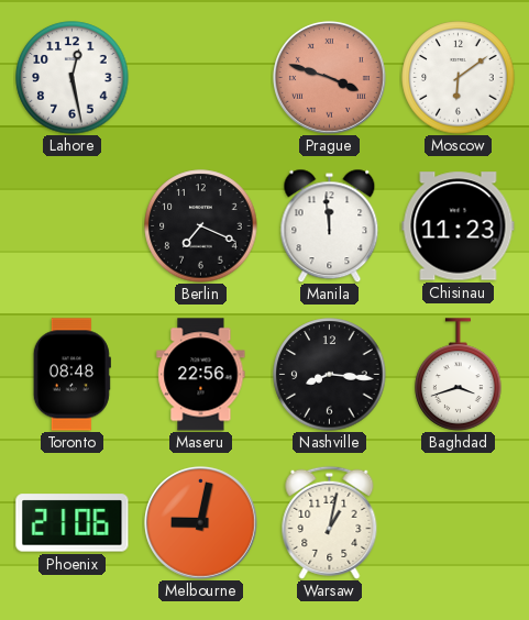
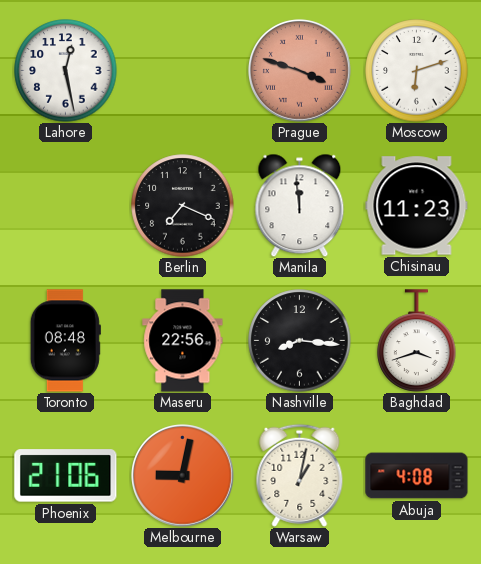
Moscow: 6:09 -> 6:12
Abuja: none -> 4:08
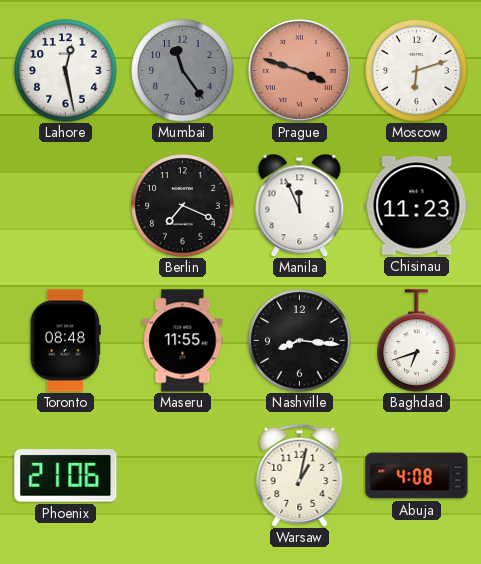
Mumbai: none -> 11:24
Manila: 11:59 -> 11:56
Maseru: 22:56 -> 11:55
Baghdad: 3:42 -> 6:42
Melbourne: 9:02 -> none
